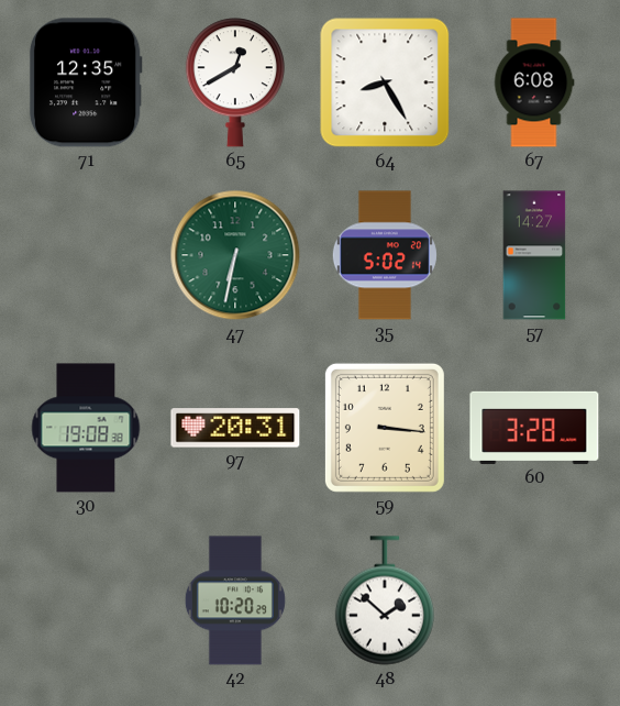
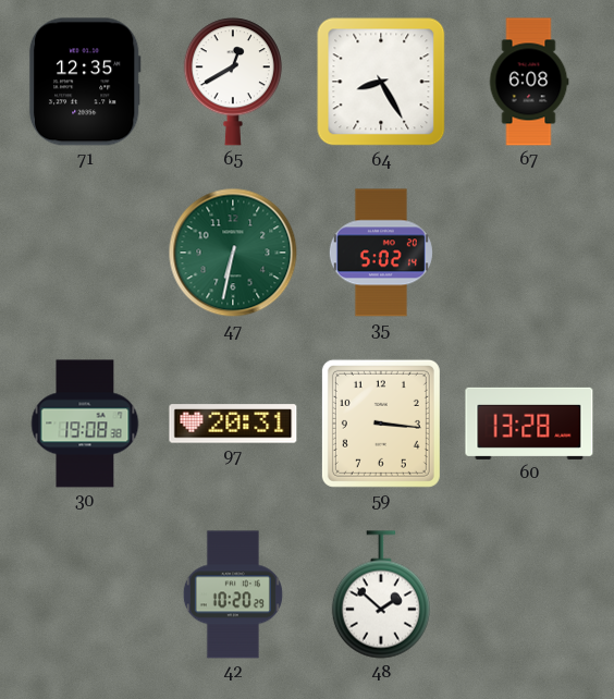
57: 14:27 -> none
60: 3:28 -> 13:28
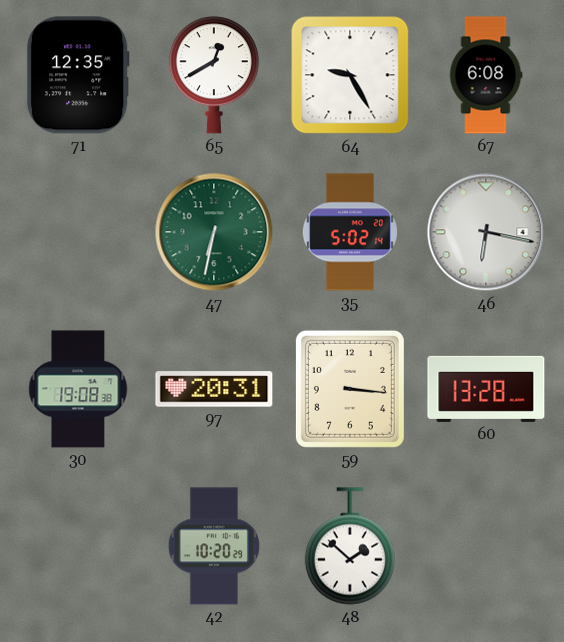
64: 8:25 -> 9:25
46: none -> 6:17
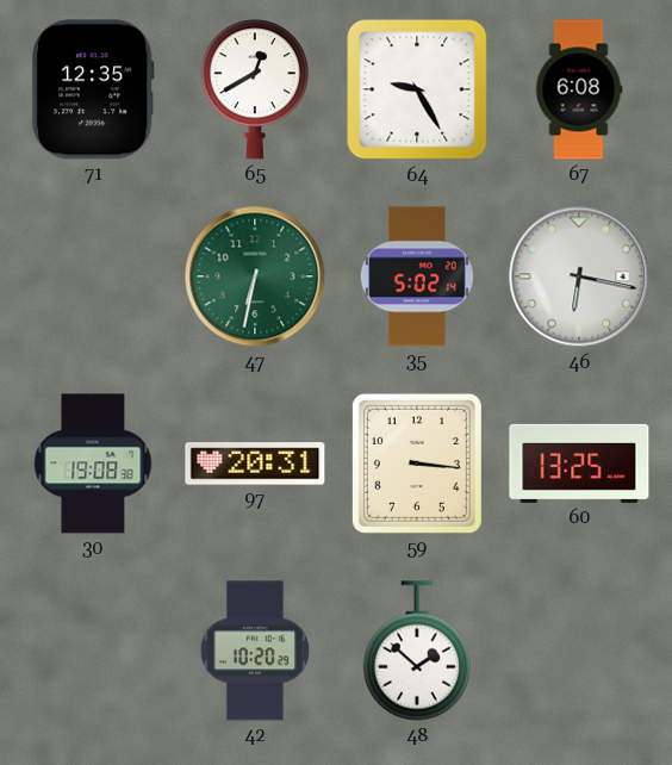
60: 13:28 -> 13:25
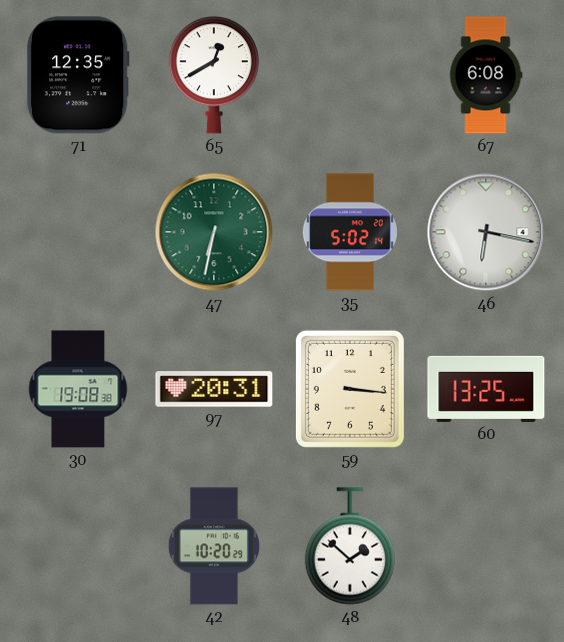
64: 9:25 -> none
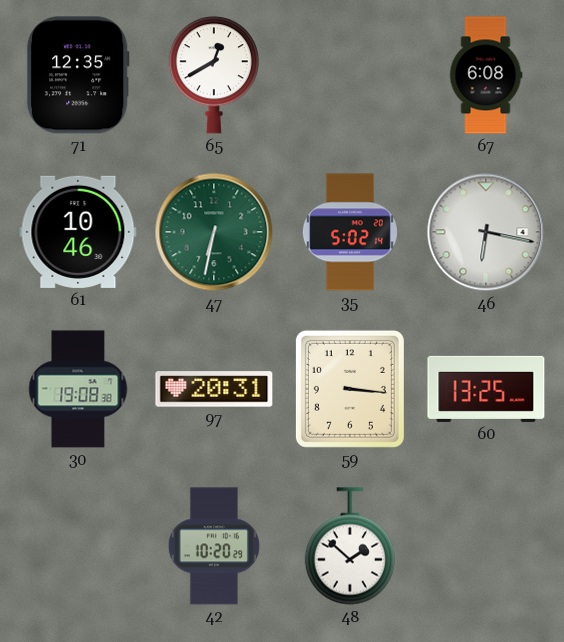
61: none -> 10:46
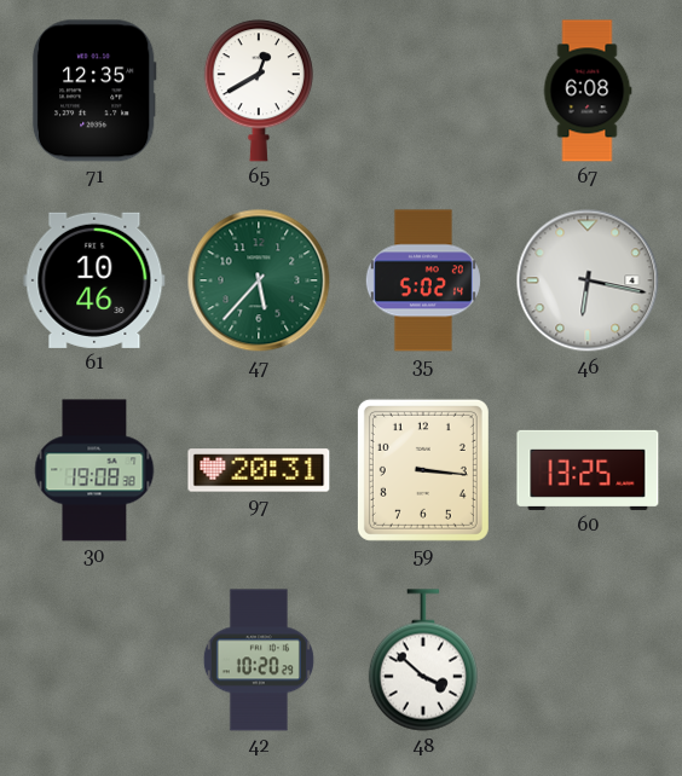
47: 6:32 -> 5:37
48: 1:52 -> 3:52
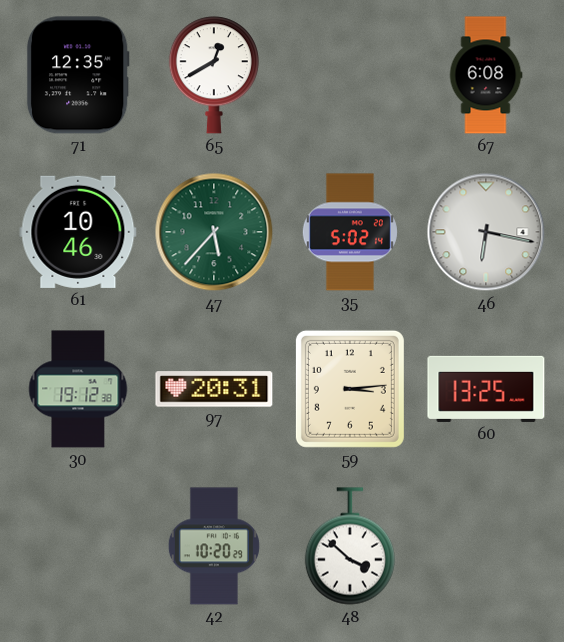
30: 19:08 -> 19:12
59: 3:16 -> 3:14
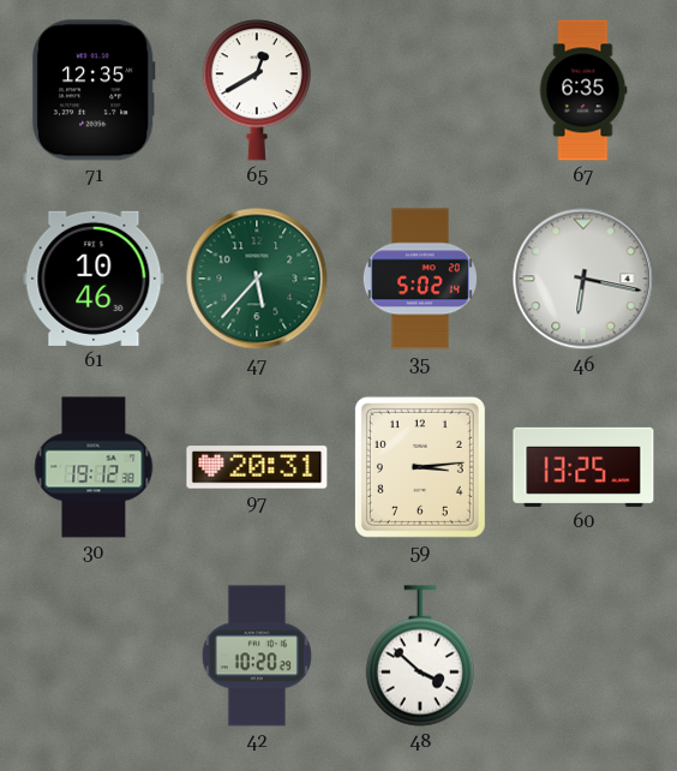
67: 6:08 -> 6:35
